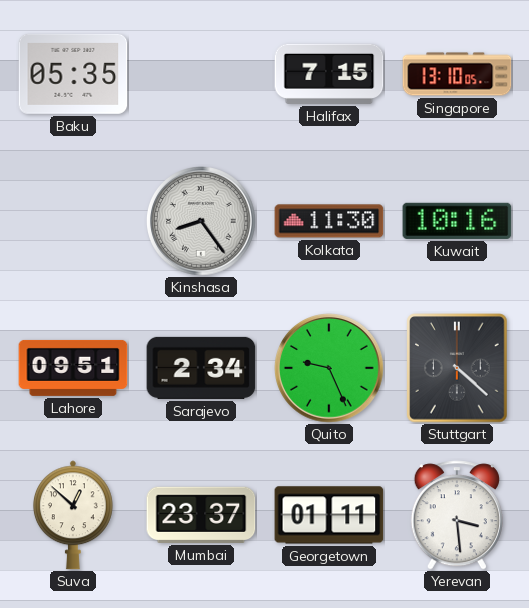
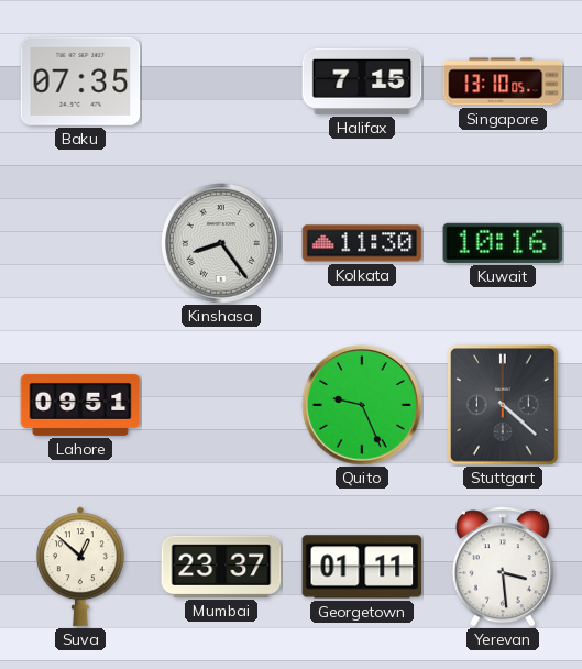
Baku: 05:35 -> 07:35
Sarajevo: 2:34 -> none
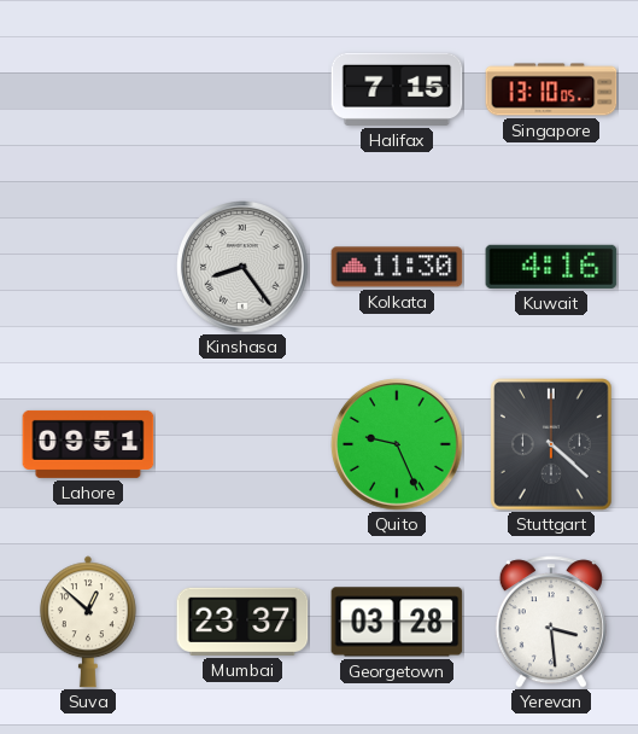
Baku: 07:35 -> none
Kuwait: 10:16 -> 4:16
Georgetown: 01:11 -> 03:28
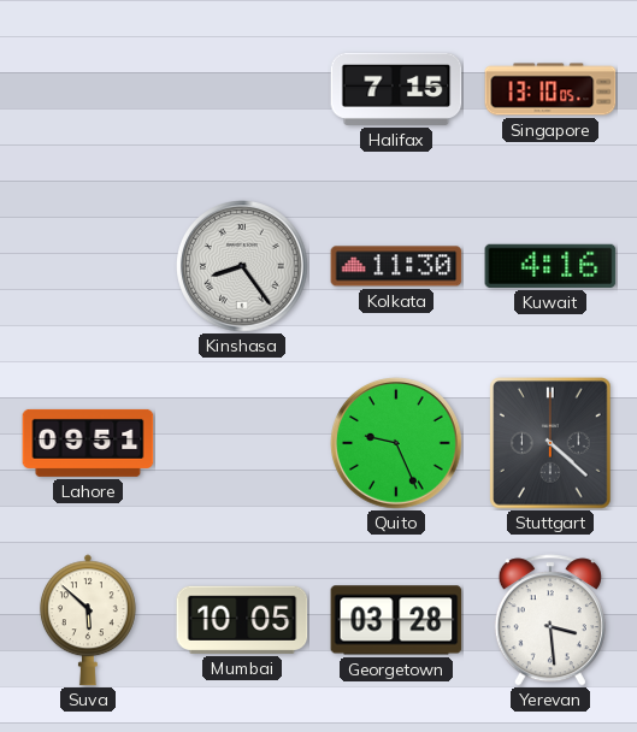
Suva: 12:52 -> 5:52
Mumbai: 23:37 -> 10:05
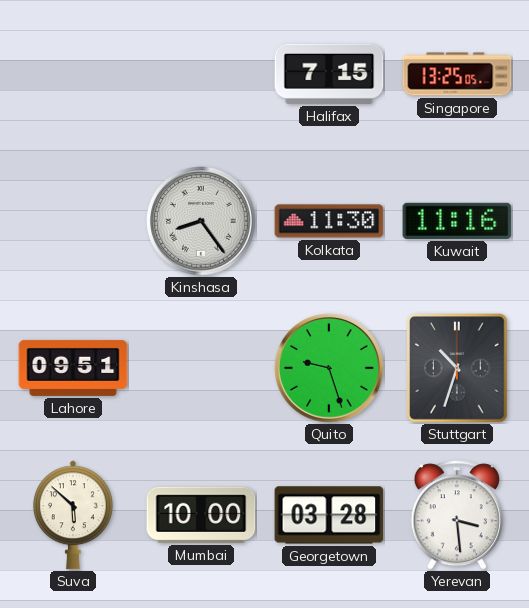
Singapore: 13:10 -> 13:25
Kuwait: 4:16 -> 11:16
Quito: 9:26 -> 9:27
Stuttgart: 4:22 -> 10:33
Mumbai: 10:05 -> 10:00
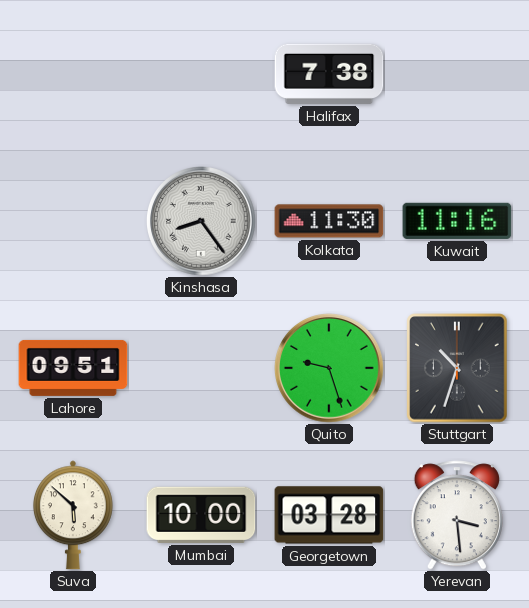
Halifax: 7:15 -> 7:38
Singapore: 13:25 -> none
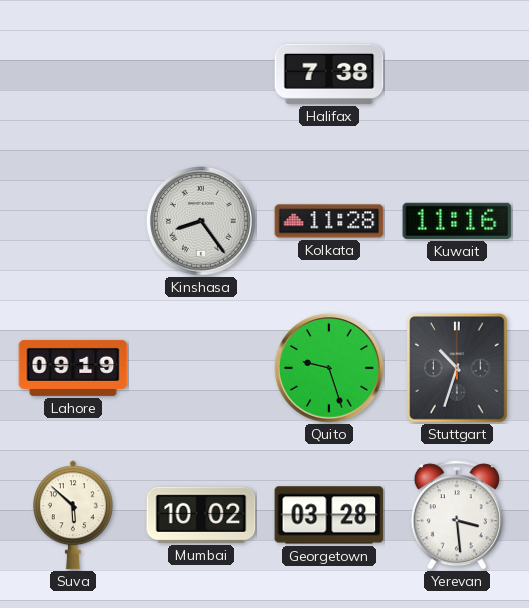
Kolkata: 11:30 -> 11:28
Lahore: 09:51 -> 09:19
Mumbai: 10:00 -> 10:02
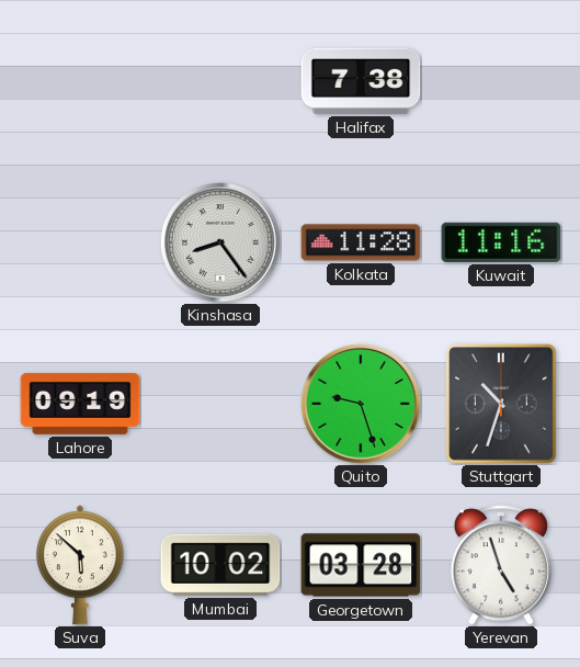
Yerevan: 3:29 -> 4:57
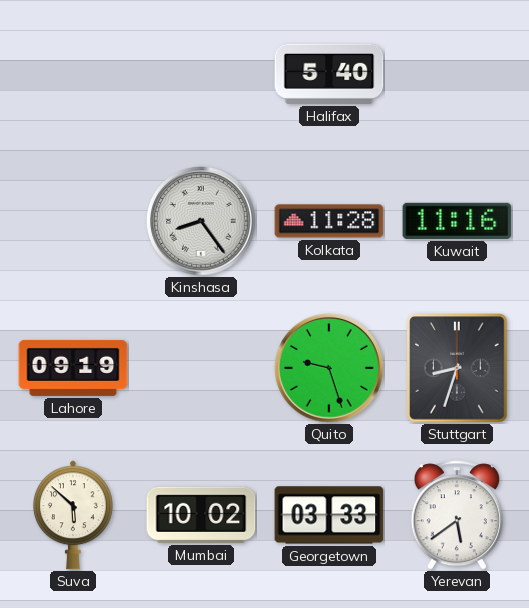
Halifax: 7:38 -> 5:40
Stuttgart: 10:33 -> 8:33
Georgetown: 03:28 -> 03:33
Yerevan: 4:57 -> 5:39
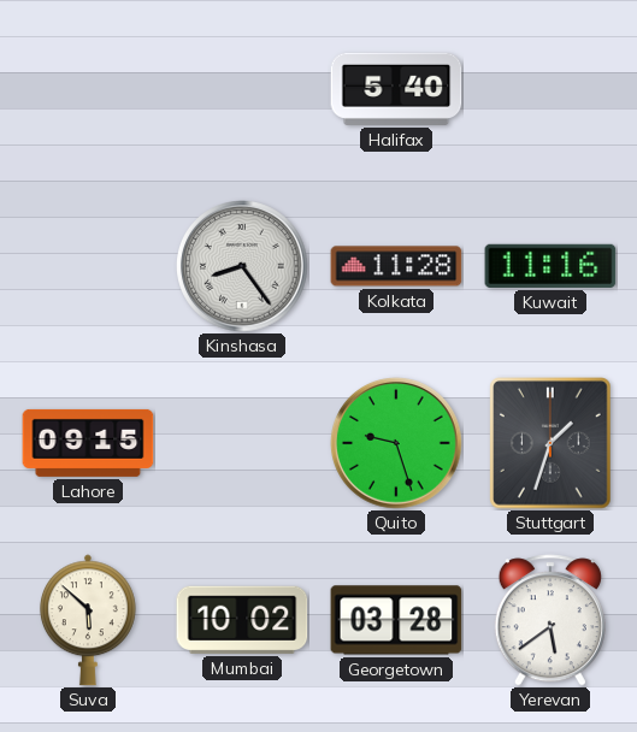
Lahore: 09:19 -> 09:15
Stuttgart: 8:33 -> 1:33
Georgetown: 03:33 -> 03:28
